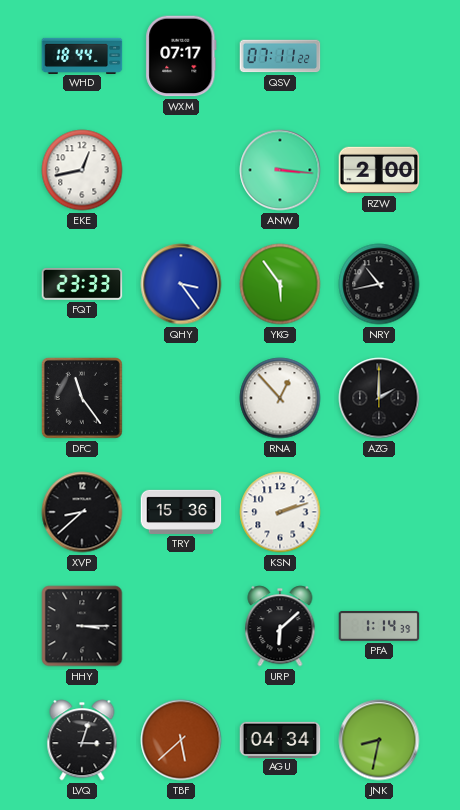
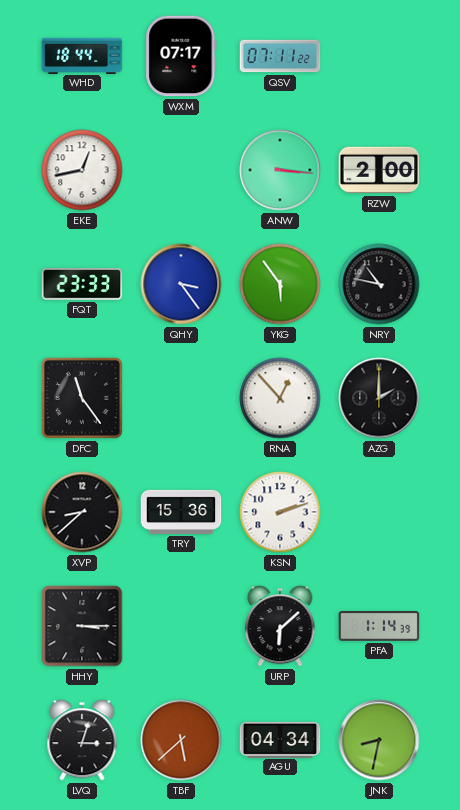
NRY: 10:43 -> 10:47
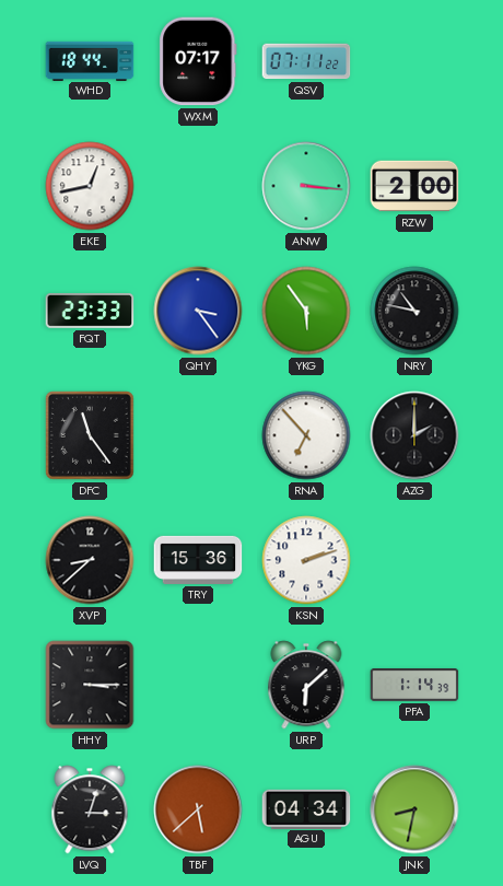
RNA: 12:53 -> 6:53
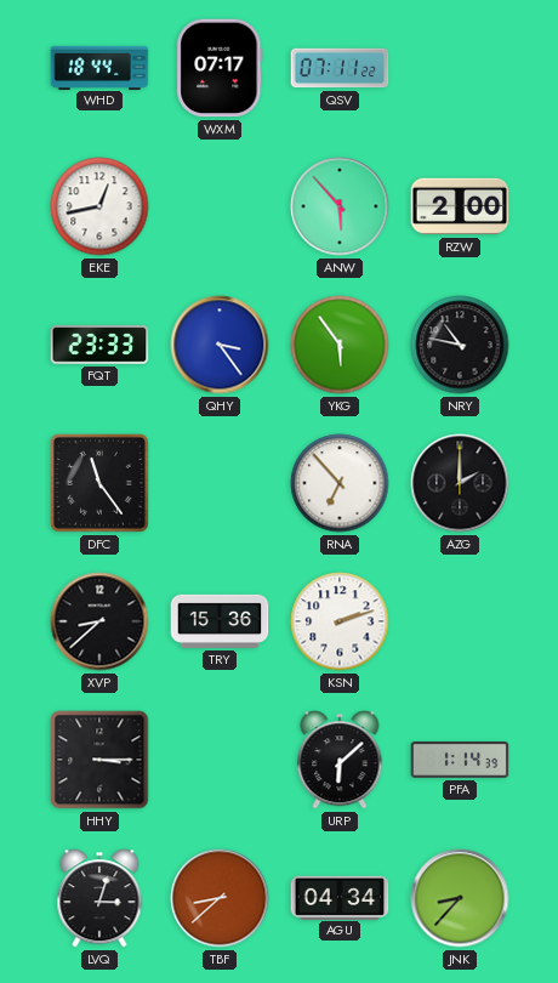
ANW: 3:16 -> 5:53
TBF: 5:38 -> 8:38
JNK: 8:32 -> 8:37
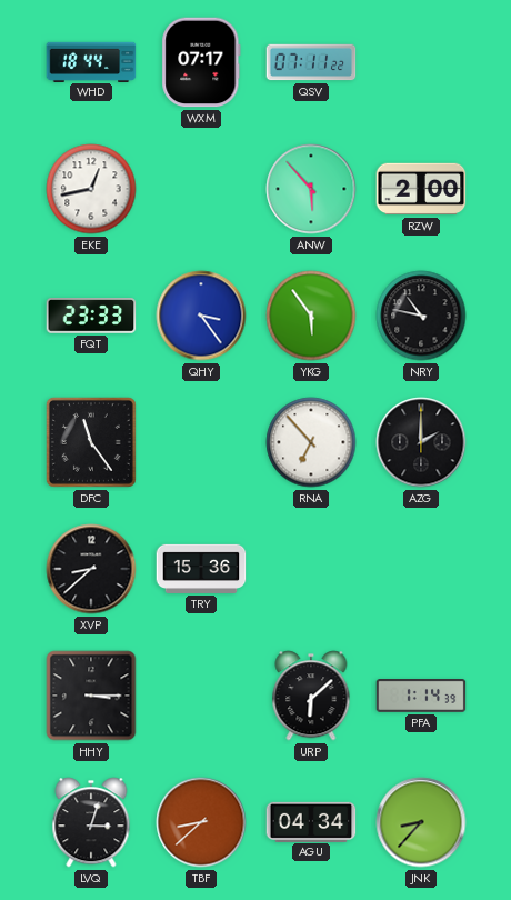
KSN: 2:12 -> none
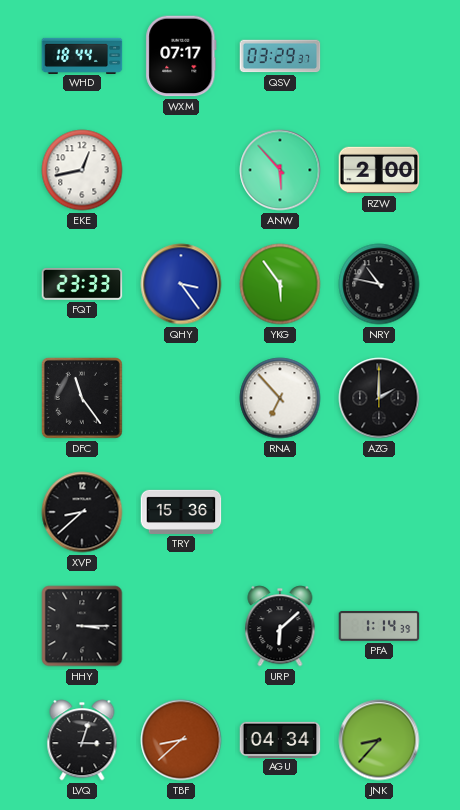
QSV: 07:11 -> 03:29
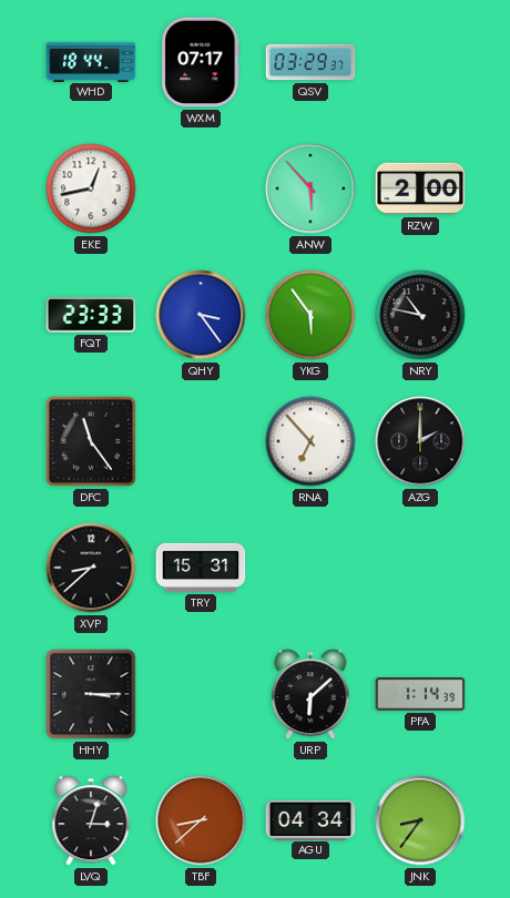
TRY: 15:36 -> 15:31
JNK: 8:37 -> 8:36
